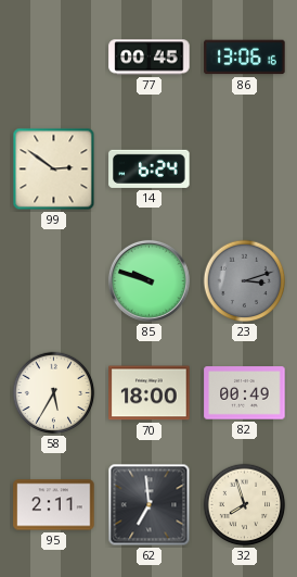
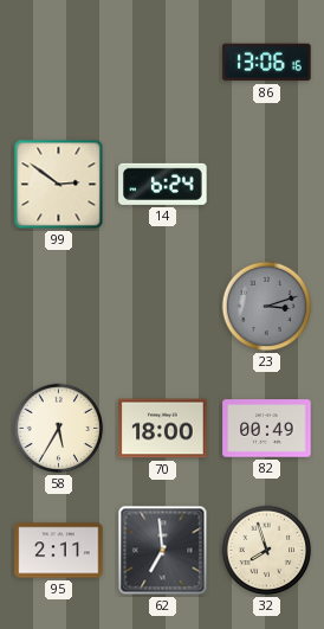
77: 00:45 -> none
85: 9:48 -> none
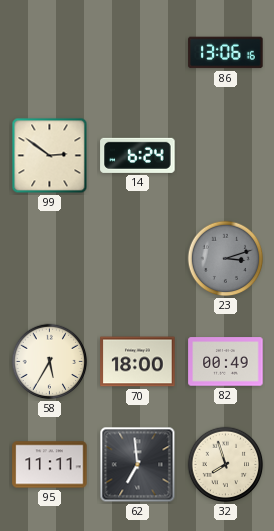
95: 2:11 -> 11:11
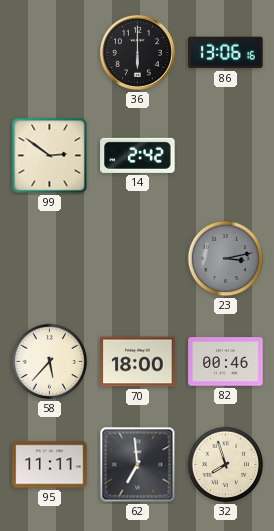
36: none -> 6:00
14: 6:24 -> 2:42
23: 3:12 -> 3:13
58: 5:35 -> 5:37
82: 00:49 -> 00:46
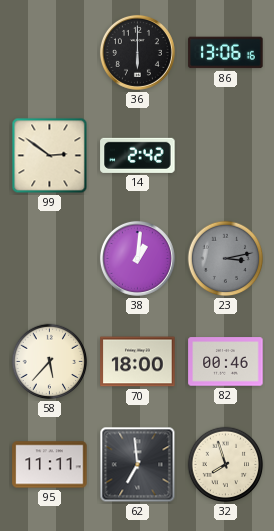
38: none -> 1:01
